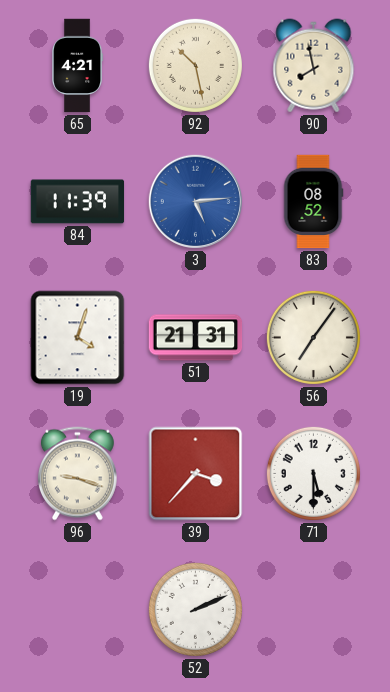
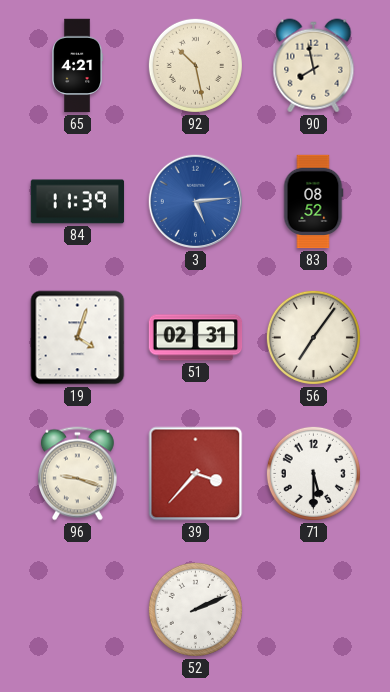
51: 21:31 -> 02:31
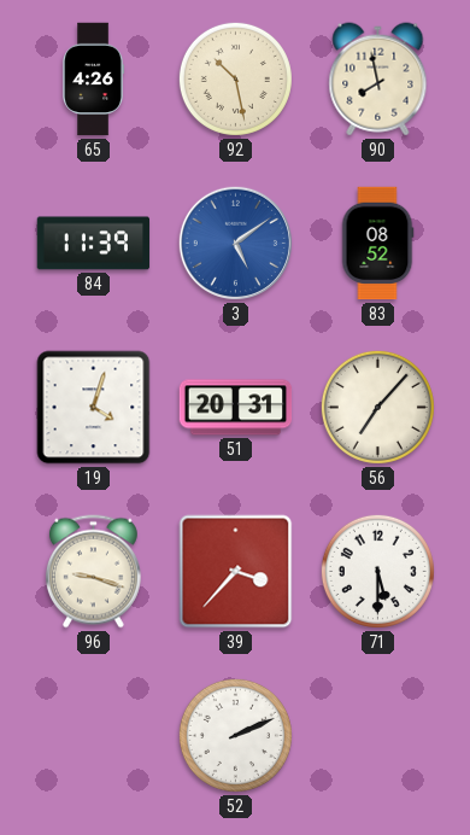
65: 4:21 -> 4:26
3: 5:14 -> 5:09
51: 02:31 -> 20:31
56: 7:06 -> 7:07
